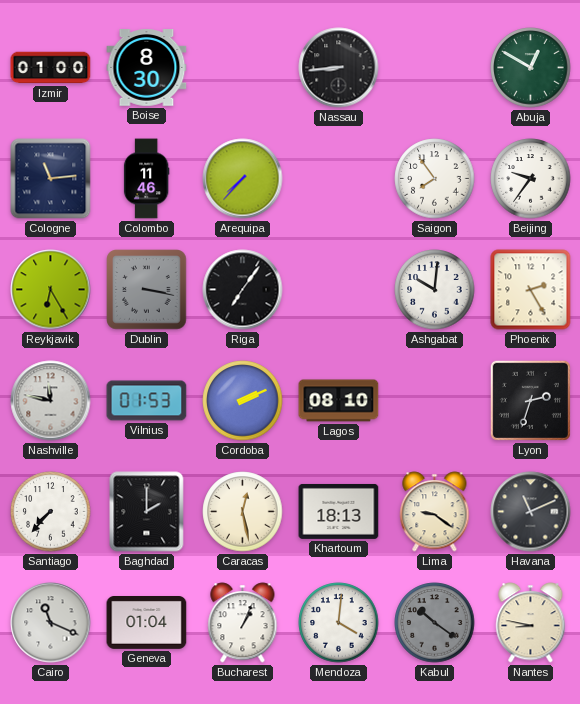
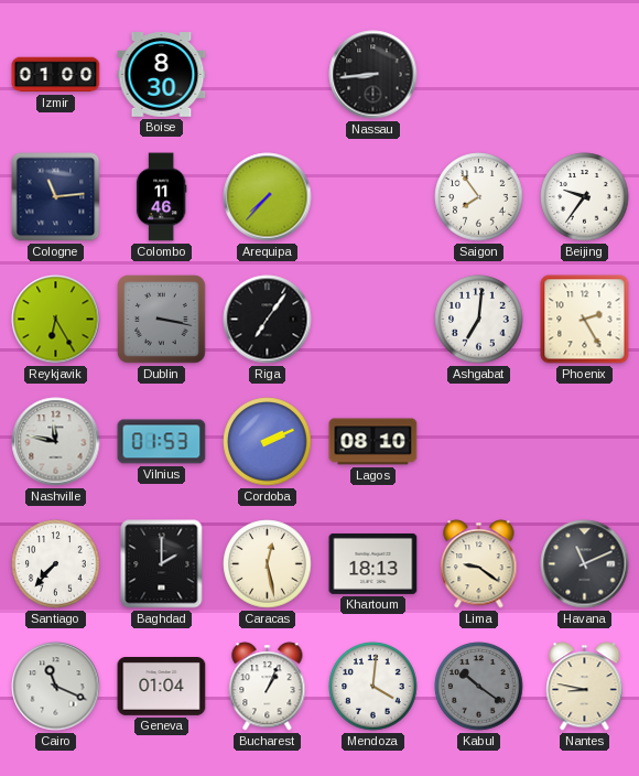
Abuja: 12:50 -> none
Ashgabat: 10:01 -> 7:01
Lyon: 2:33 -> none
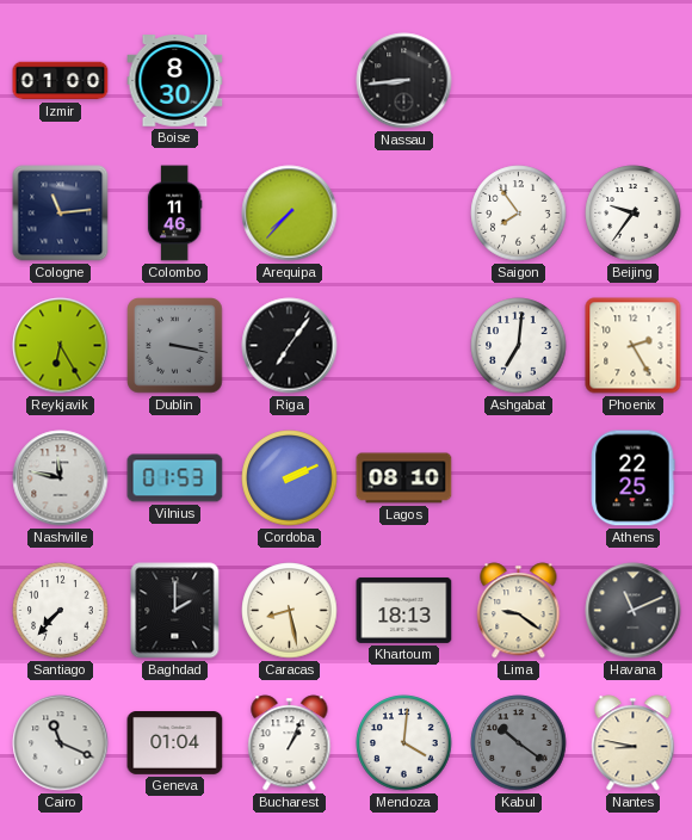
Athens: none -> 22:25
Caracas: 12:28 -> 8:28
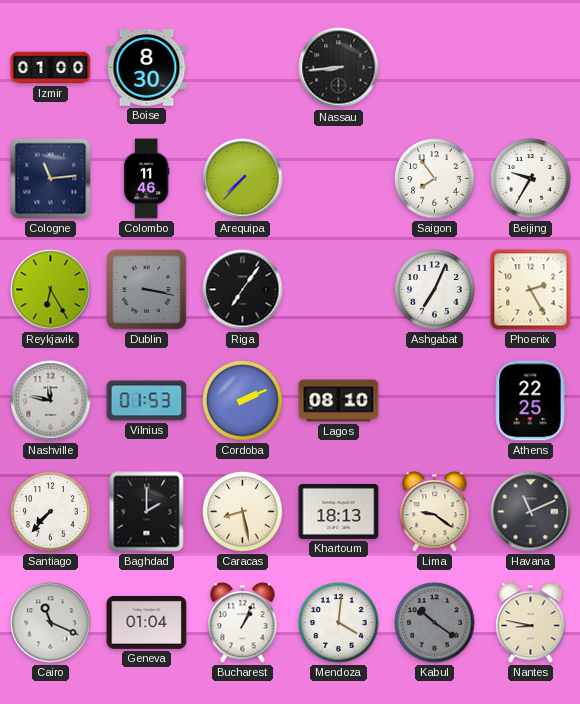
Beijing: 9:36 -> 9:35
Ashgabat: 7:01 -> 7:04
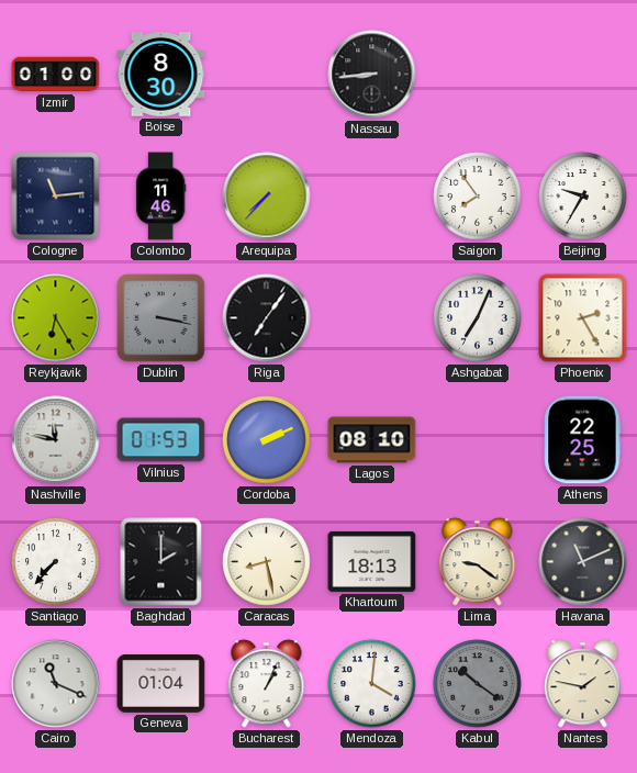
Nantes: 8:47 -> 1:47
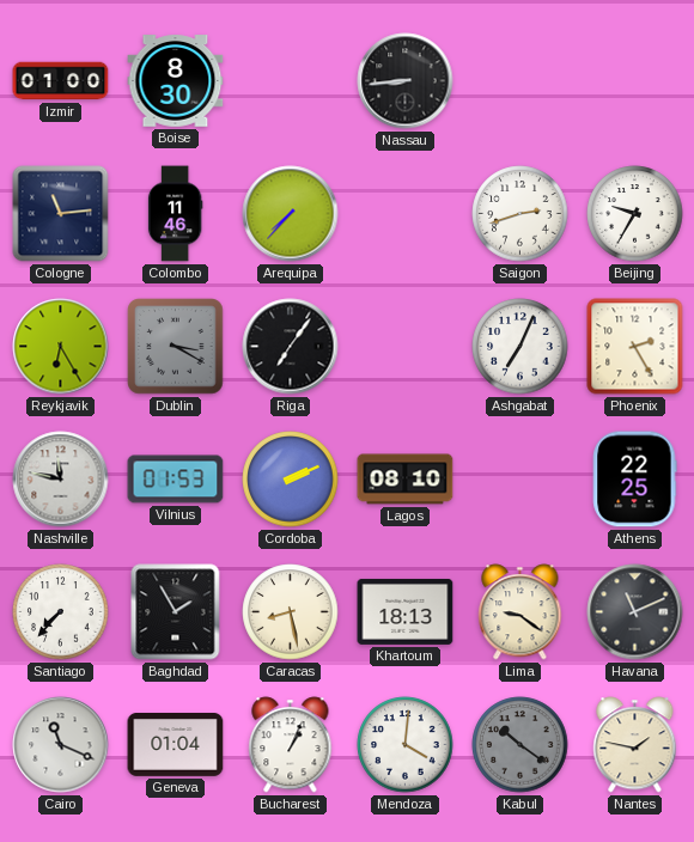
Saigon: 7:54 -> 2:42
Dublin: 3:17 -> 3:20
Baghdad: 2:00 -> 1:55
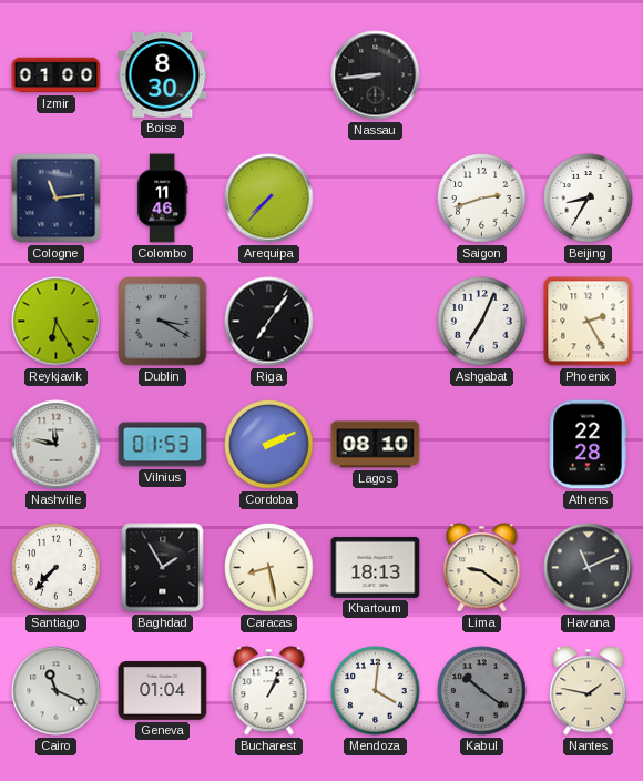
Beijing: 9:35 -> 8:35
Athens: 22:25 -> 22:28
